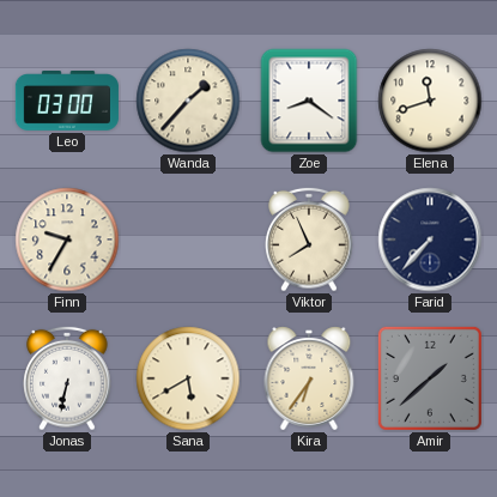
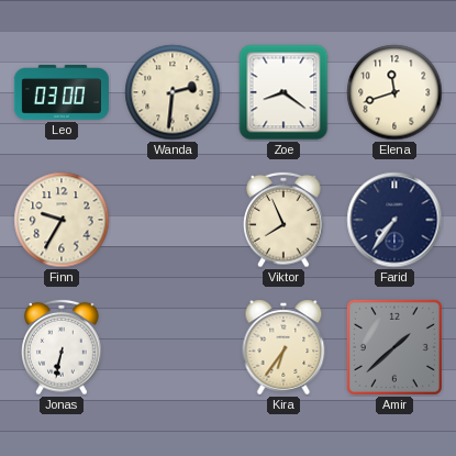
Wanda: 1:37 -> 2:31
Farid: 7:37 -> 7:36
Sana: 5:40 -> none
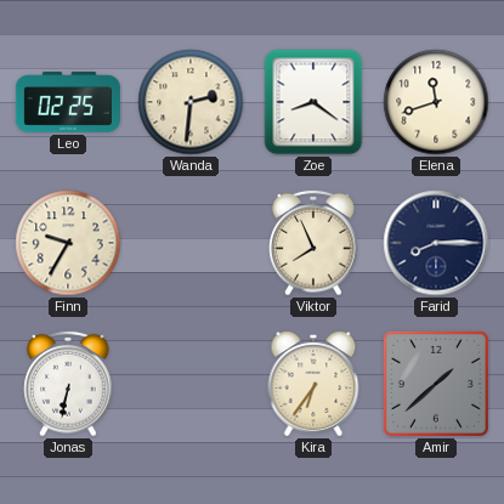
Leo: 03:00 -> 02:25
Farid: 7:36 -> 8:15
